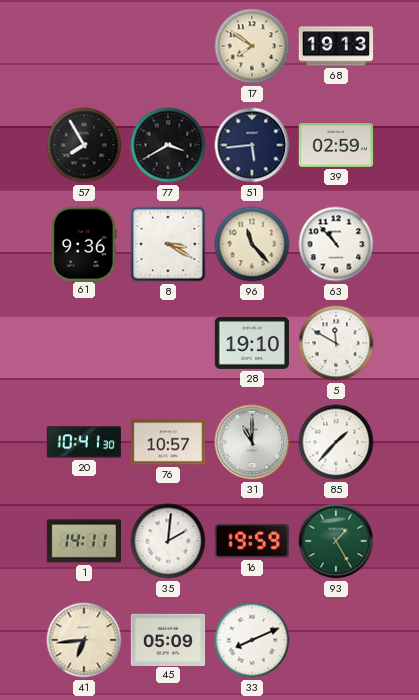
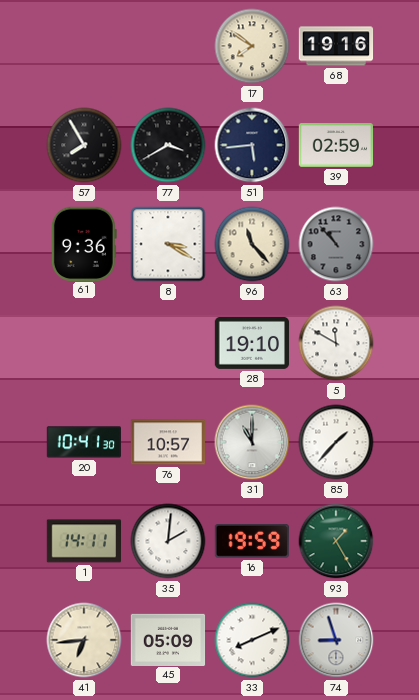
68: 19:13 -> 19:16
63 dial: white -> grey
74: none -> 8:57
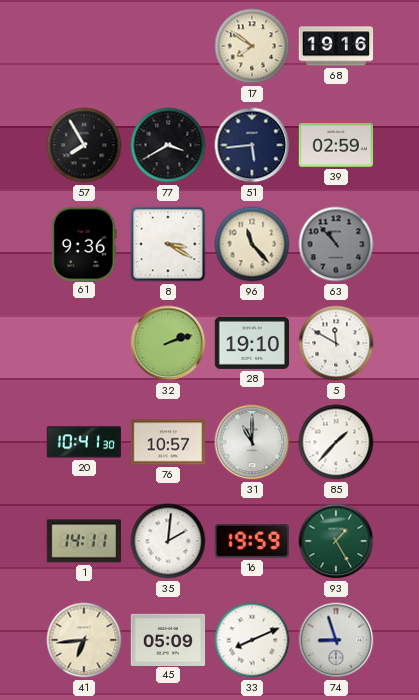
32: none -> 2:12
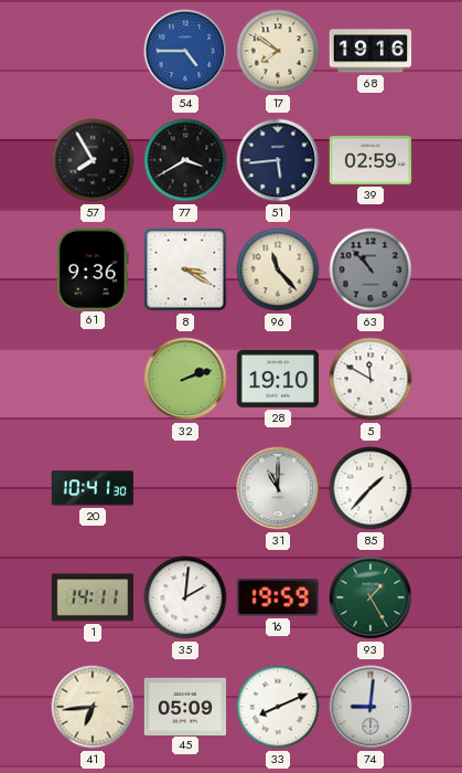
54: none -> 4:45
76: 10:57 -> none
74: 8:57 -> 9:01
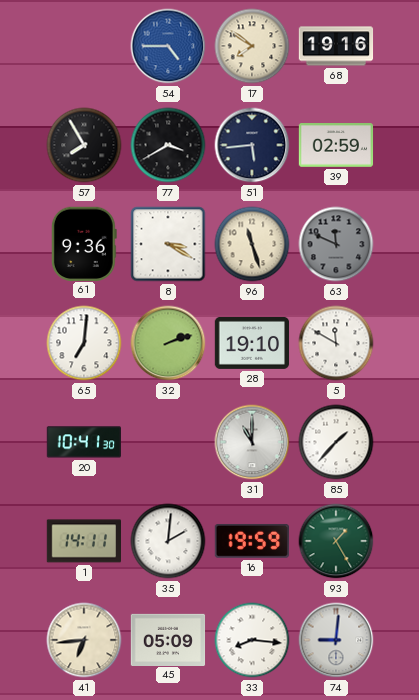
96: 11:23 -> 11:27
63: 10:53 -> 11:49
65: none -> 7:01
33: 8:11 -> 8:16
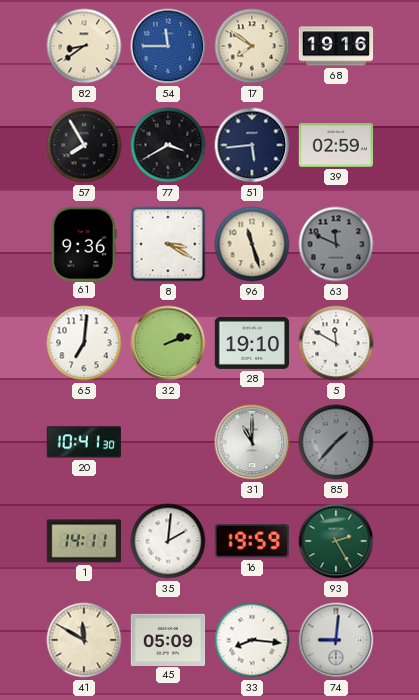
82: none -> 8:39
54: 4:45 -> 11:45
85 dial: white -> grey
93: 1:25 -> 2:25
41: 6:44 -> 11:50
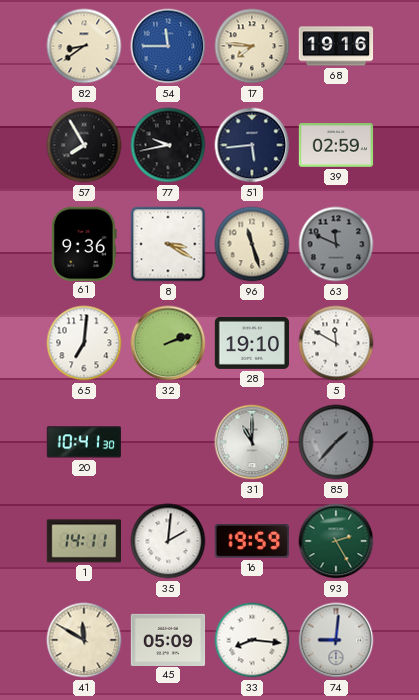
17: 7:51 -> 7:46
77: 3:40 -> 9:43
